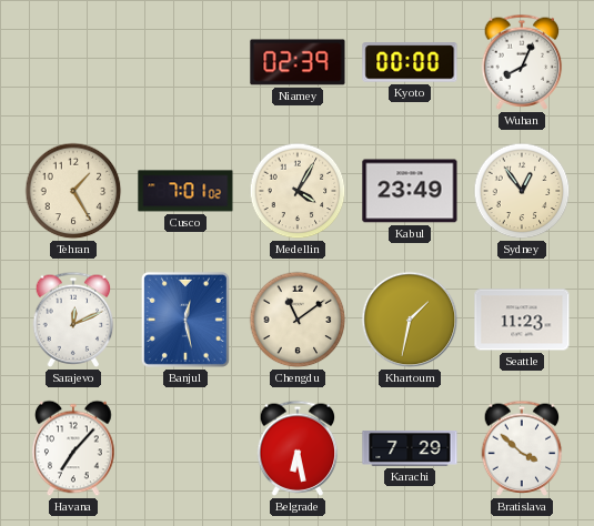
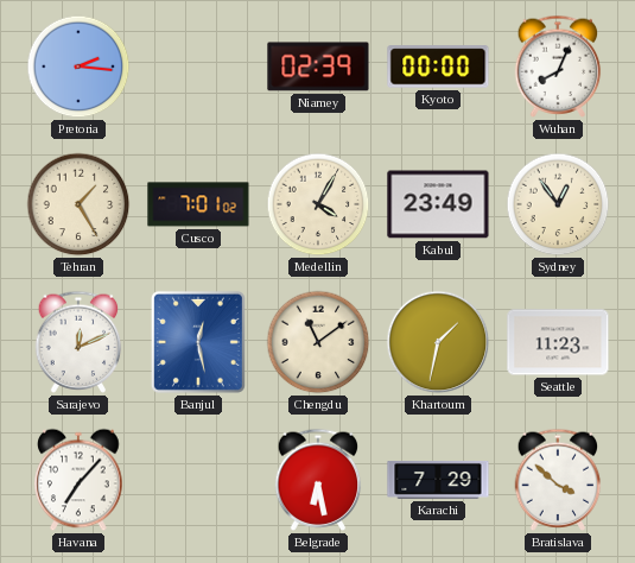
Pretoria: none -> 2:16
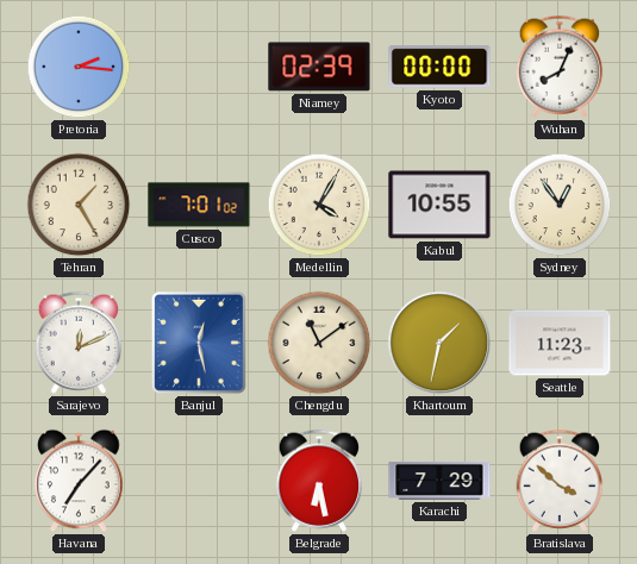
Kabul: 23:49 -> 10:55
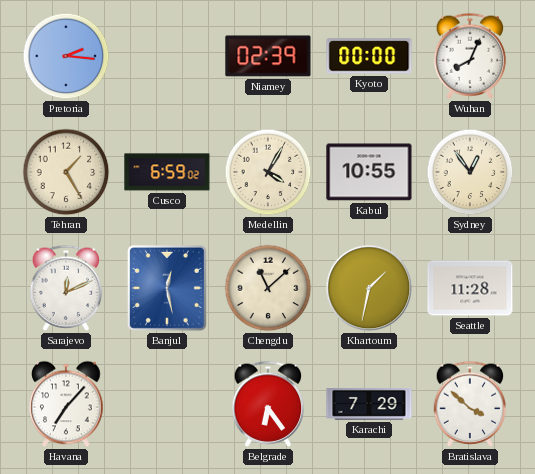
Cusco: 7:01 -> 6:59
Chengdu: 11:09 -> 11:08
Seattle: 11:23 -> 11:28
Belgrade: 6:28 -> 6:24
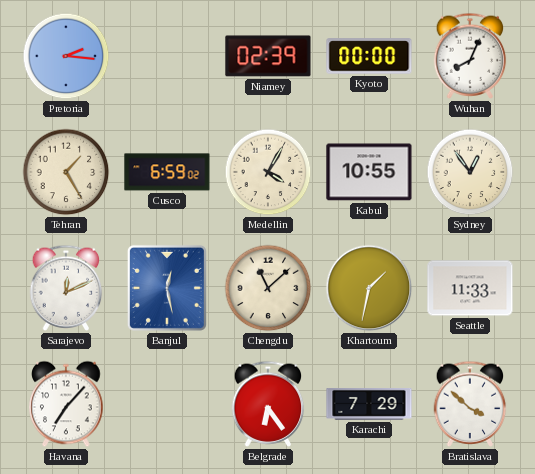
Seattle: 11:28 -> 11:33
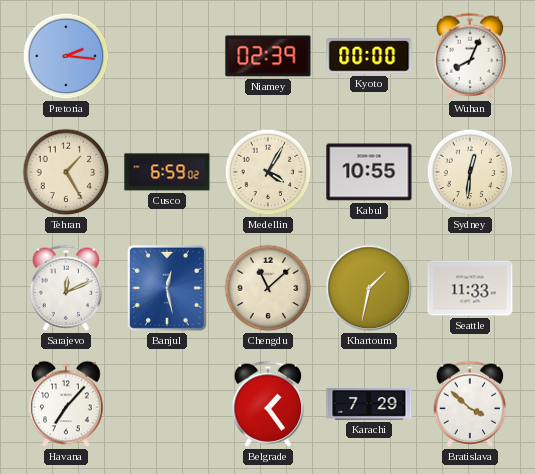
Sydney: 12:54 -> 12:31
Belgrade: 6:24 -> 1:24
